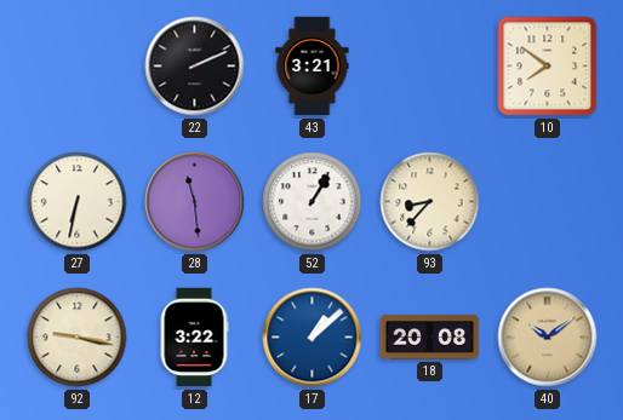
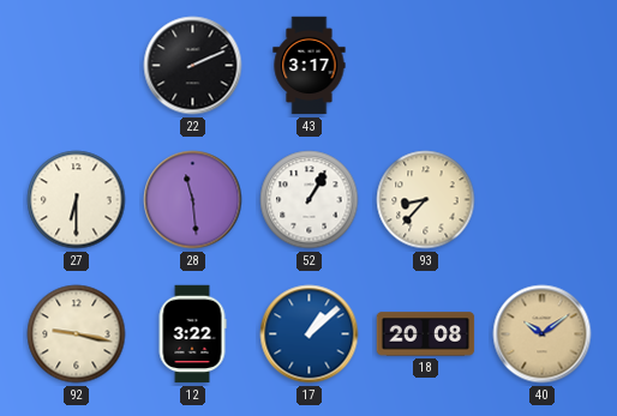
43: 3:21 -> 3:17
10: 7:51 -> none
27: 6:32 -> 6:30
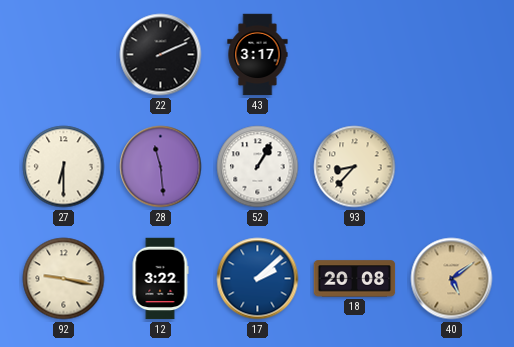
17: 1:08 -> 2:08
40: 10:09 -> 5:09
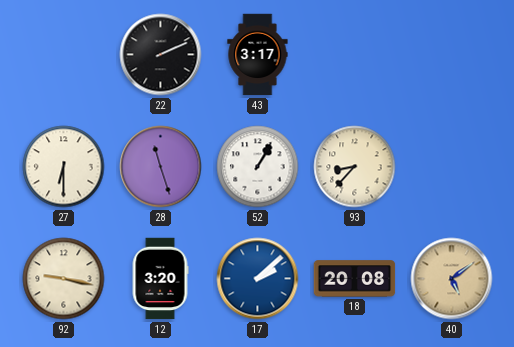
28: 11:29 -> 11:27
12: 3:22 -> 3:20
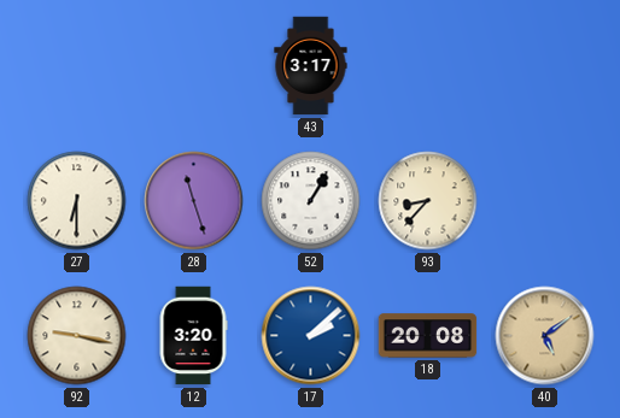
22: 2:11 -> none
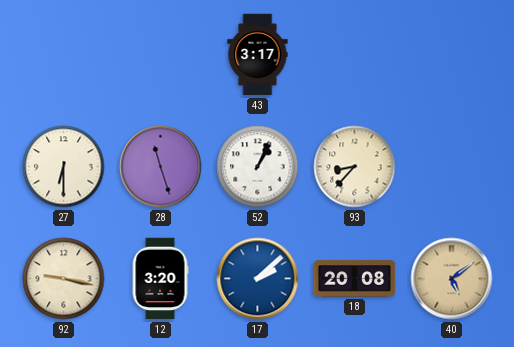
52: 1:05 -> 1:04
